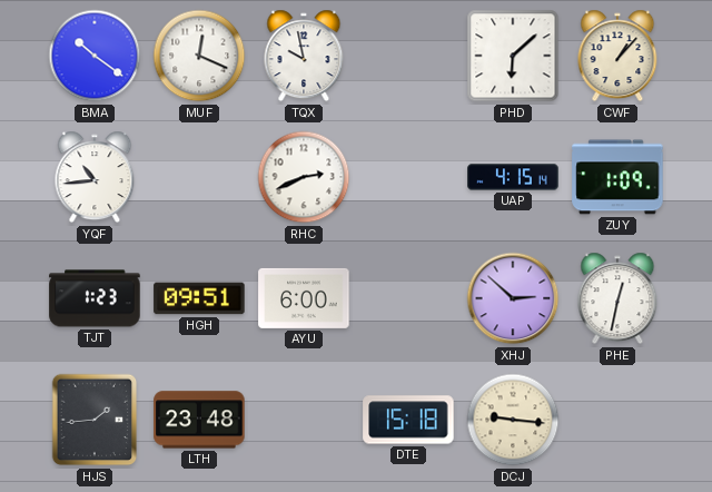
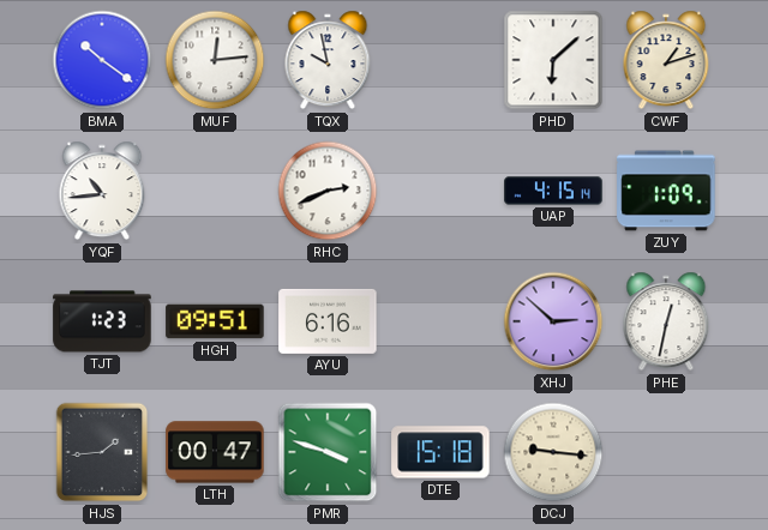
MUF: 12:19 -> 12:14
CWF: 1:07 -> 1:12
AYU: 6:00 -> 6:16
LTH: 23:48 -> 00:47
PMR: none -> 3:48
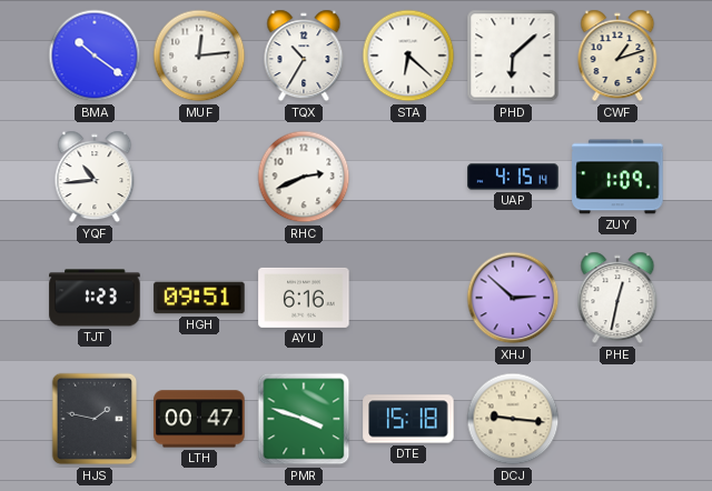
TQX: 9:58 -> 10:35
STA: none -> 6:22
HJS: 1:44 -> 1:47
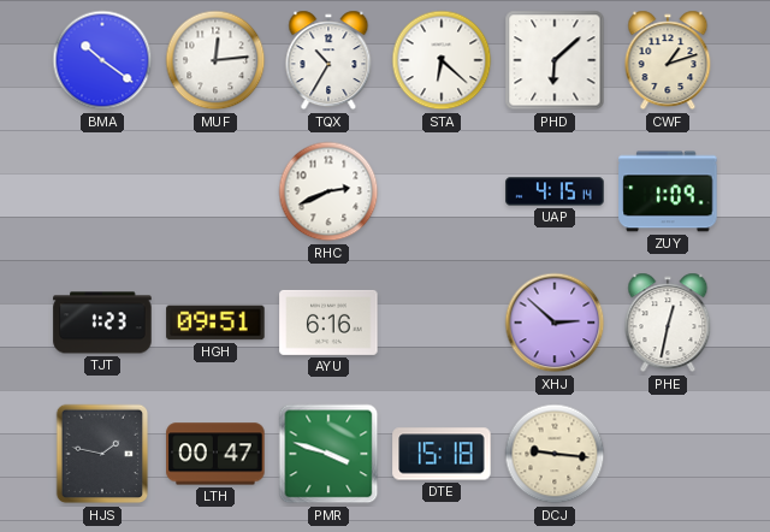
YQF: 10:44 -> none
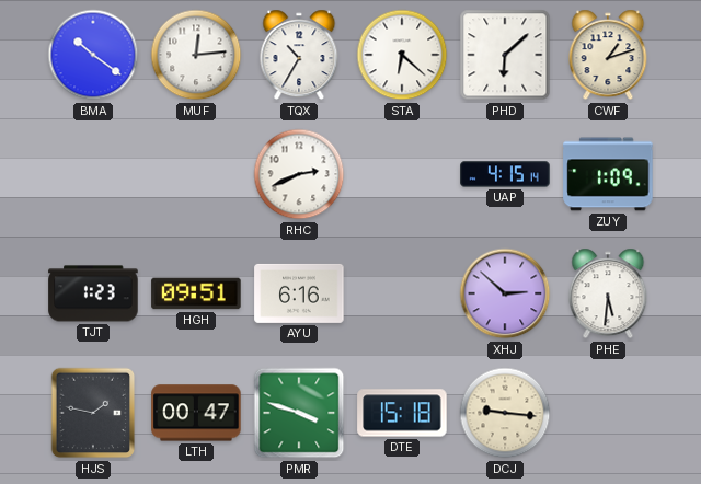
PHE: 12:32 -> 5:31
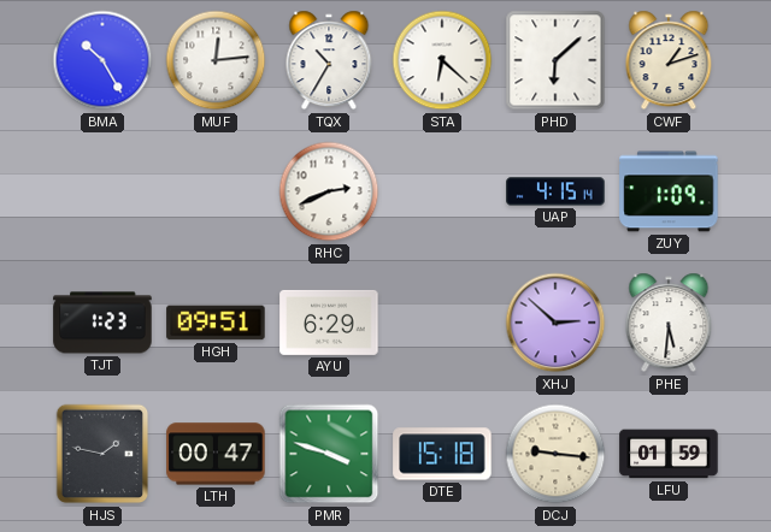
BMA: 10:21 -> 10:25
AYU: 6:16 -> 6:29
LFU: none -> 01:59
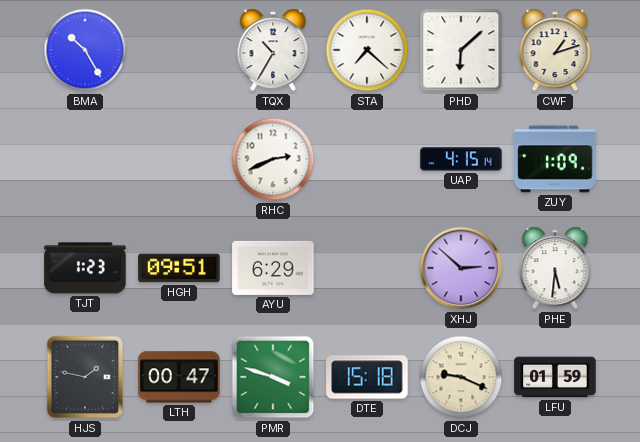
MUF: 12:14 -> none
STA: 6:22 -> 7:22
DCJ: 9:16 -> 9:19
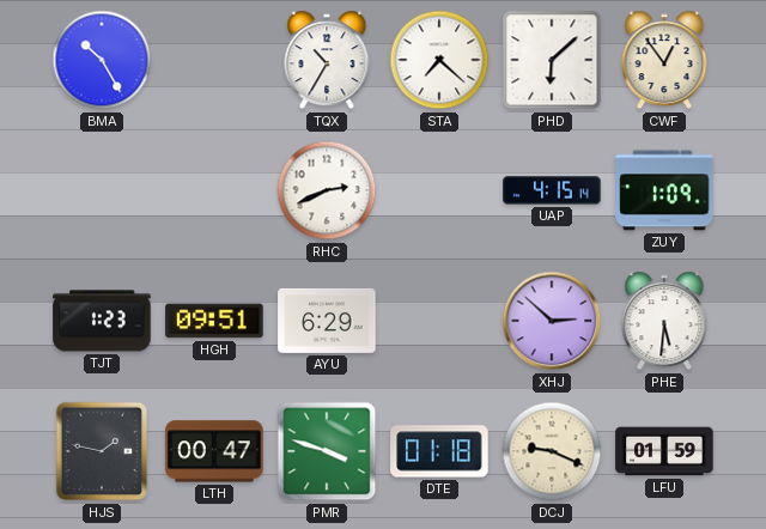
CWF: 1:12 -> 12:54
DTE: 15:18 -> 01:18
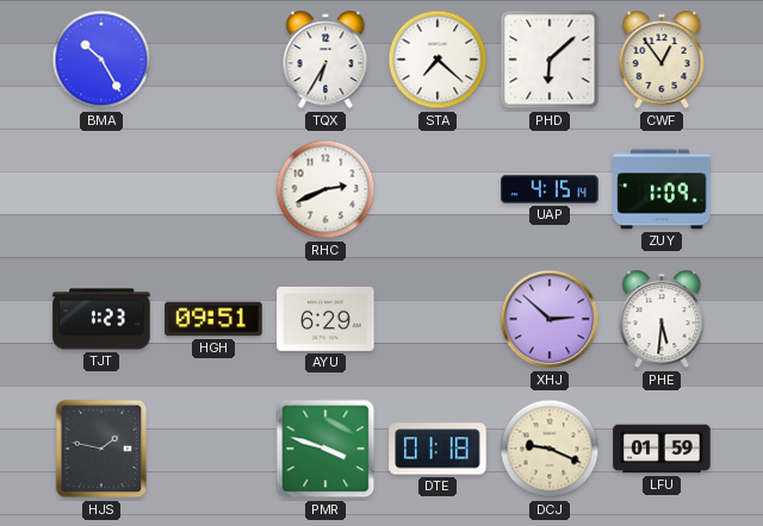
TQX: 10:35 -> 6:35
LTH: 00:47 -> none
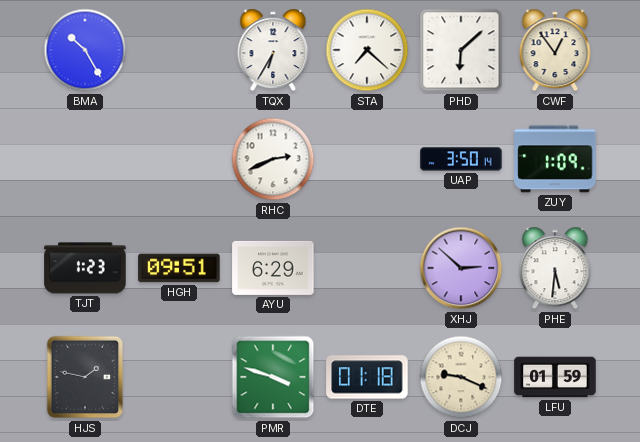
UAP: 4:15 -> 3:50
